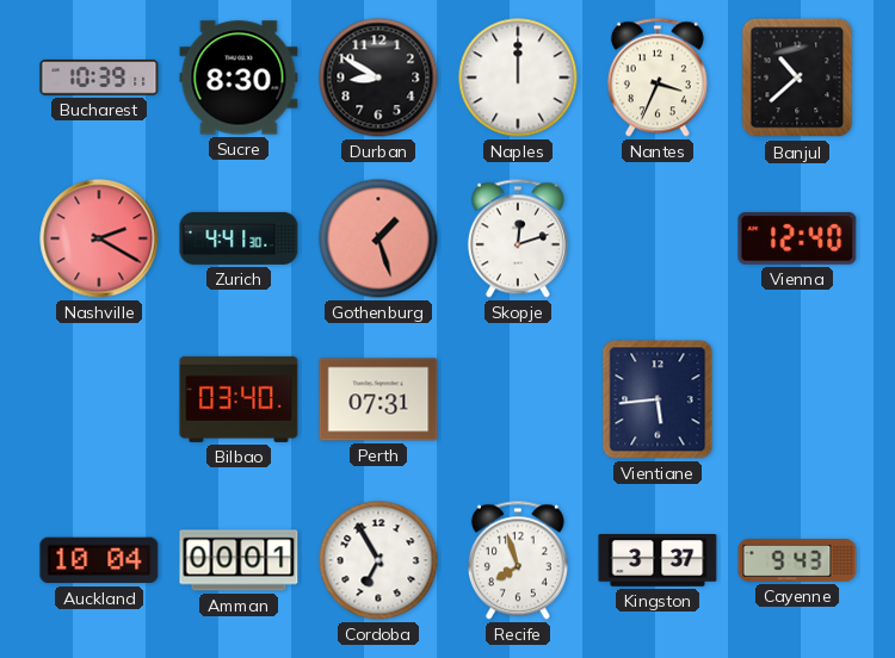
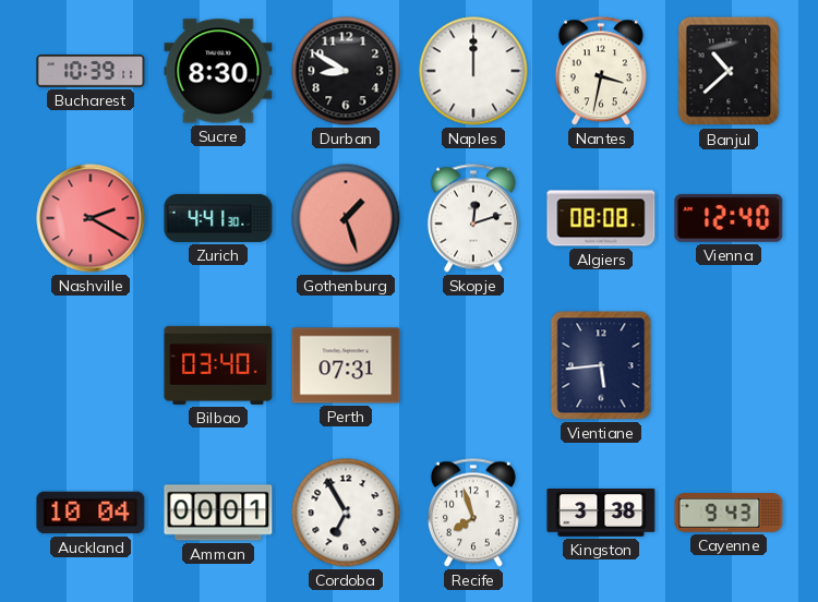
Nantes: 3:34 -> 3:32
Algiers: none -> 08:08
Kingston: 3:37 -> 3:38
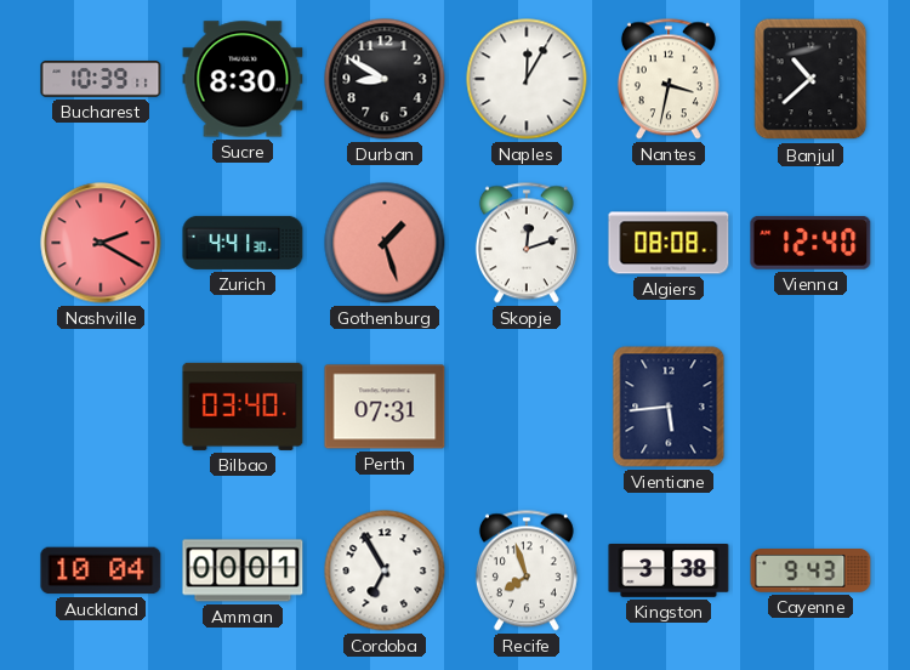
Naples: 12:00 -> 12:05
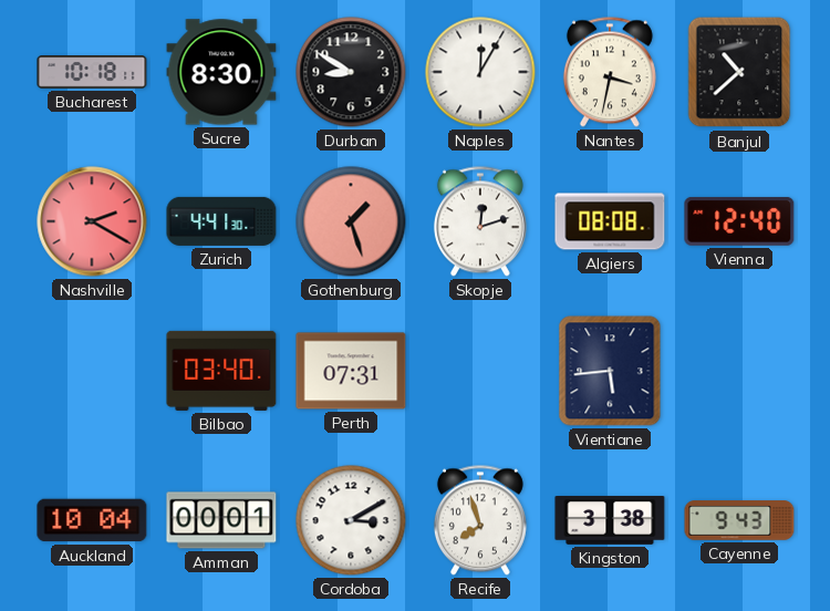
Bucharest: 10:39 -> 10:18
Cordoba: 6:55 -> 3:10
